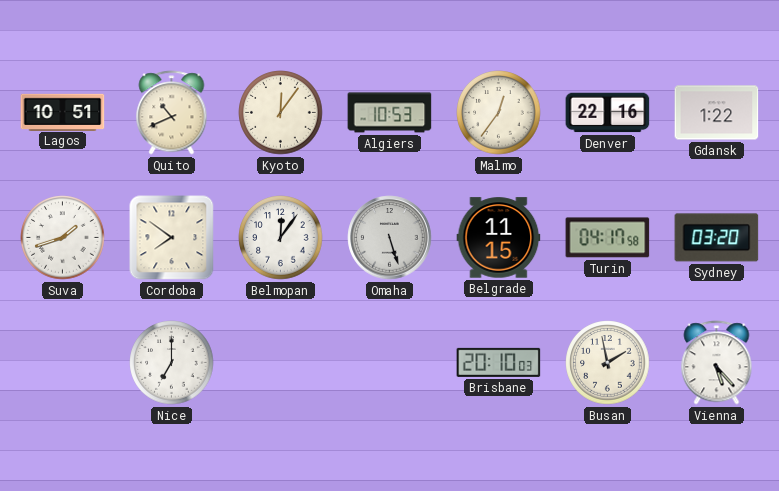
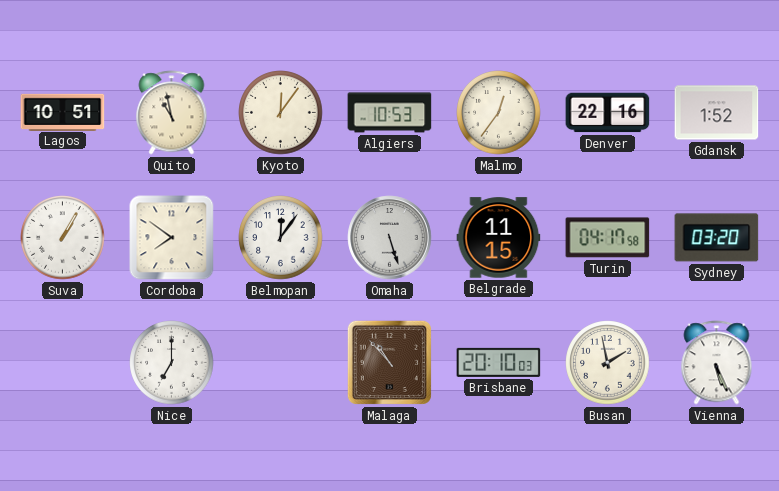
Quito: 10:41 -> 10:58
Gdansk: 1:22 -> 1:52
Suva: 1:42 -> 1:05
Malaga: none -> 10:53
Vienna: 5:23 -> 5:26
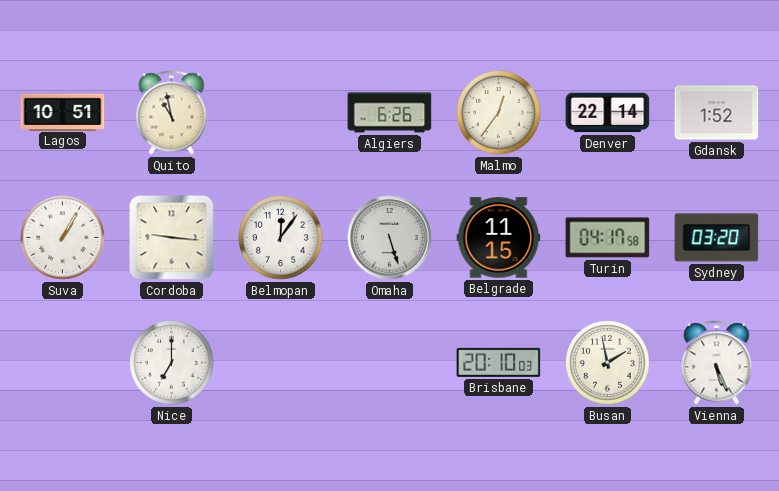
Kyoto: 12:06 -> none
Algiers: 10:53 -> 6:26
Denver: 22:16 -> 22:14
Cordoba: 7:51 -> 9:16
Malaga: 10:53 -> none
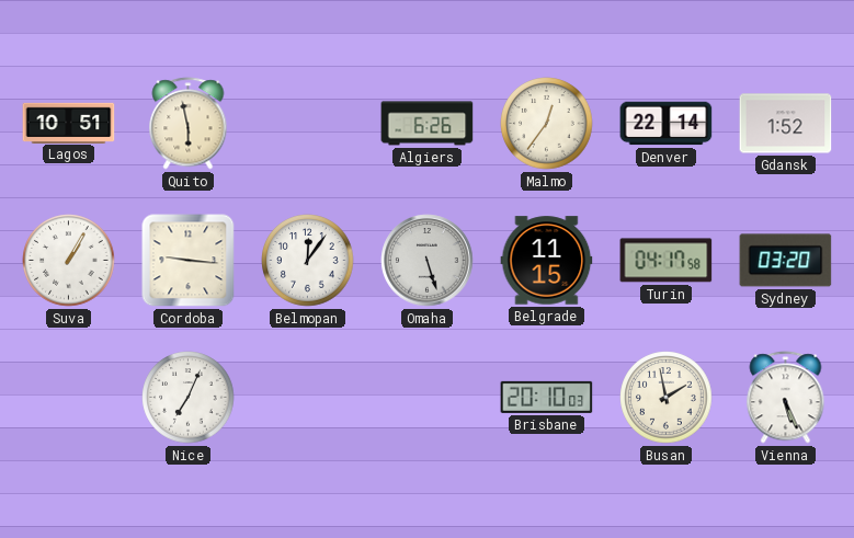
Quito: 10:58 -> 5:58
Nice: 7:00 -> 7:04
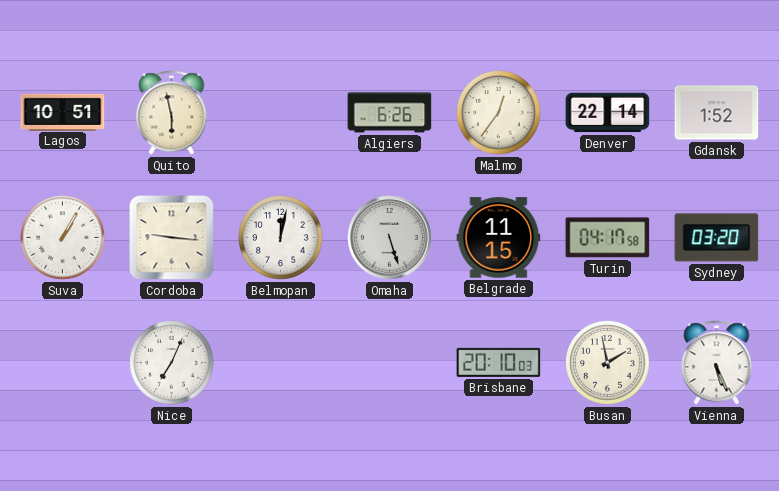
Belmopan: 12:06 -> 12:02
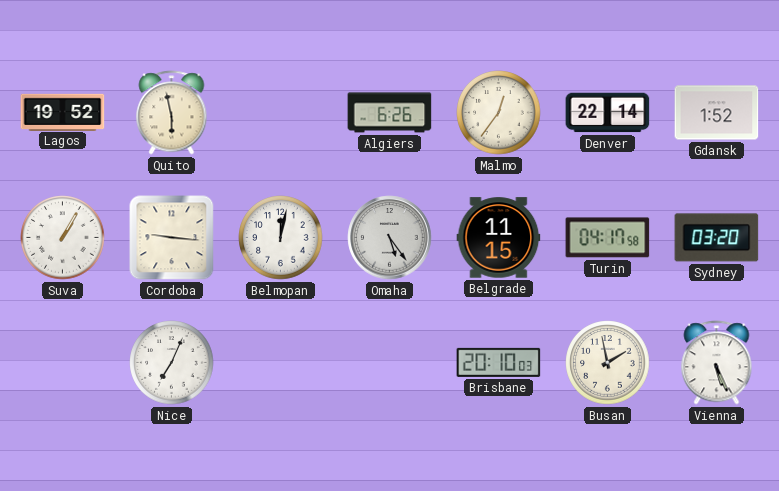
Lagos: 10:51 -> 19:52
Omaha: 5:27 -> 5:24
